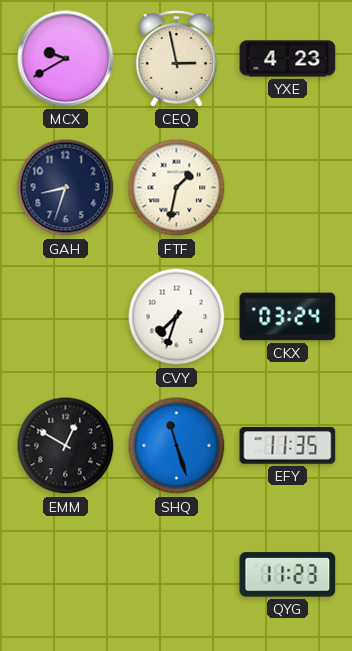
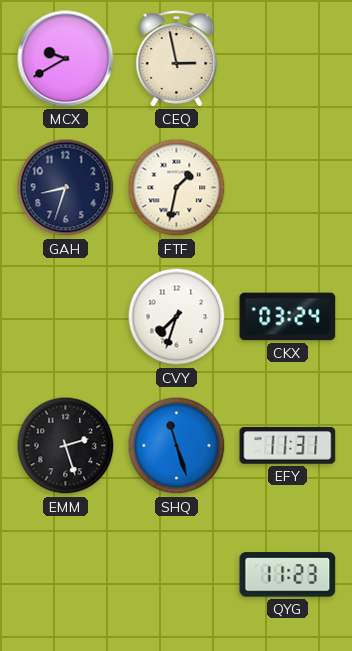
YXE: 4:23 -> none
EMM: 12:50 -> 2:27
EFY: 11:35 -> 11:31
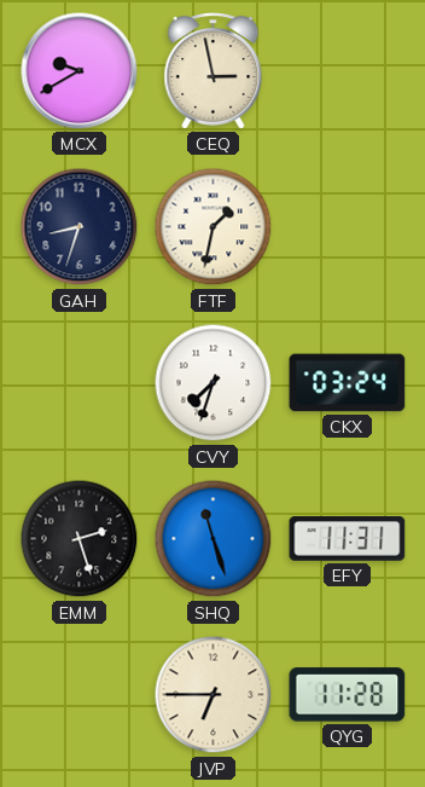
JVP: none -> 6:45
QYG: 11:23 -> 11:28
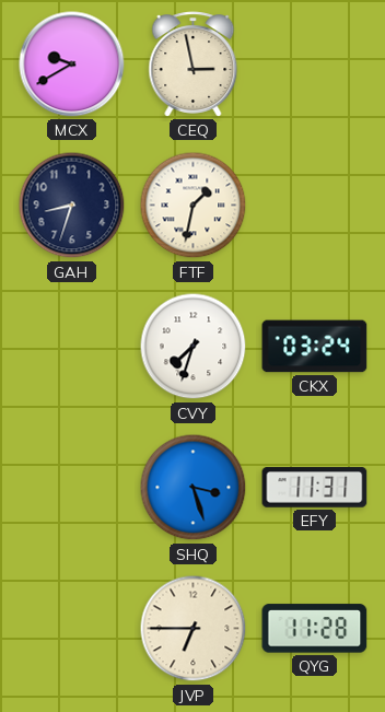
EMM: 2:27 -> none
SHQ: 11:27 -> 3:27
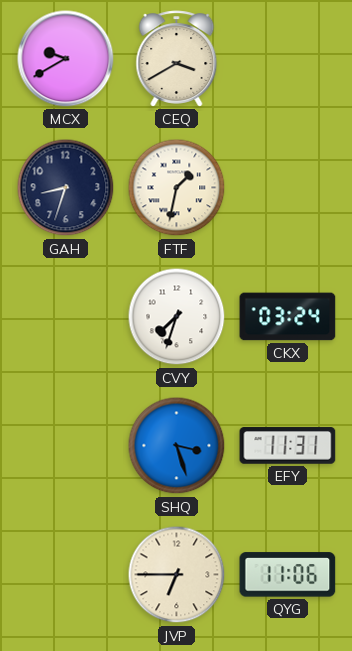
CEQ: 2:58 -> 3:40
QYG: 11:28 -> 11:06
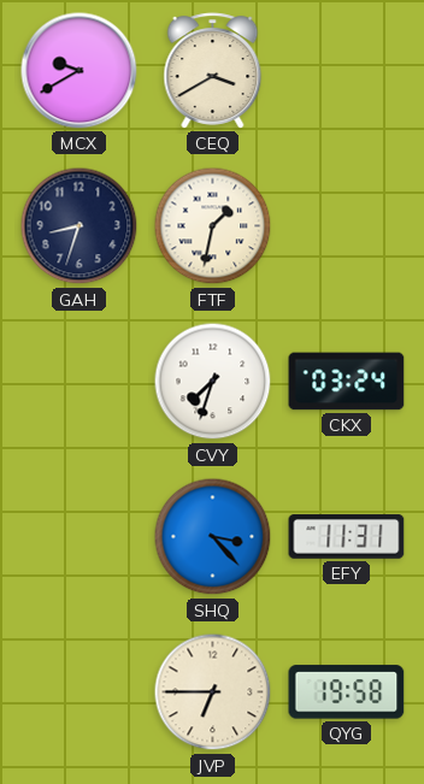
SHQ: 3:27 -> 3:23
QYG: 11:06 -> 19:58
